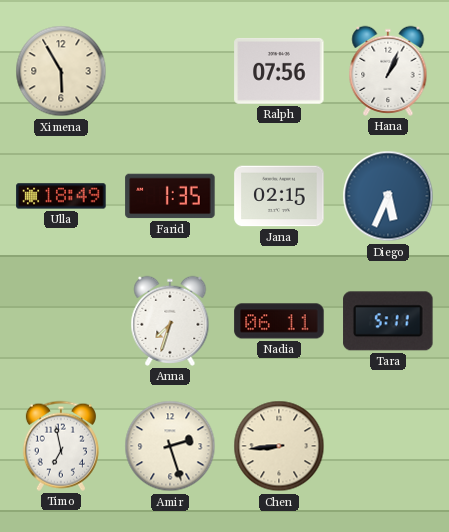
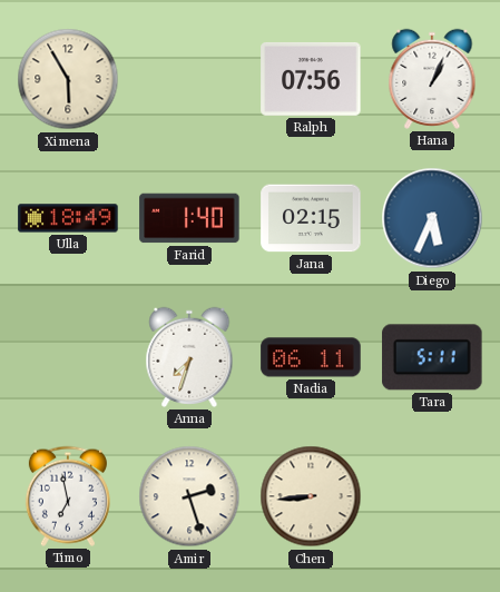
Farid: 1:35 -> 1:40
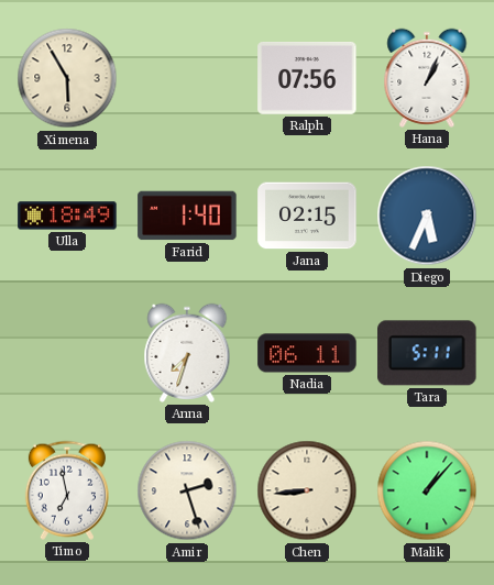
Malik: none -> 1:07
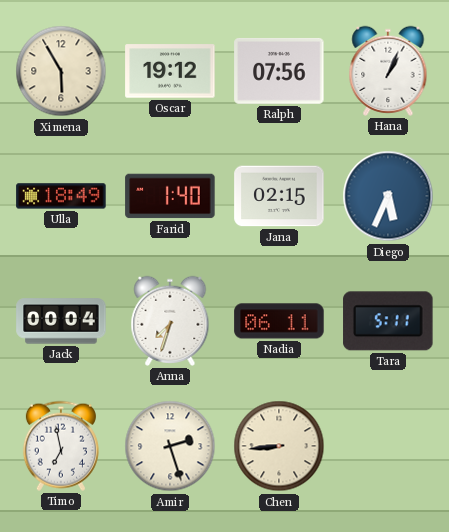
Oscar: none -> 19:12
Jack: none -> 00:04
Malik: 1:07 -> none
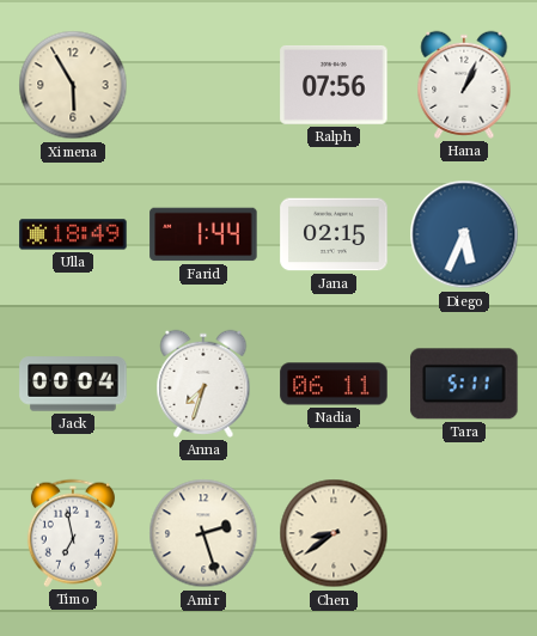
Oscar: 19:12 -> none
Farid: 1:40 -> 1:44
Chen: 8:44 -> 8:39
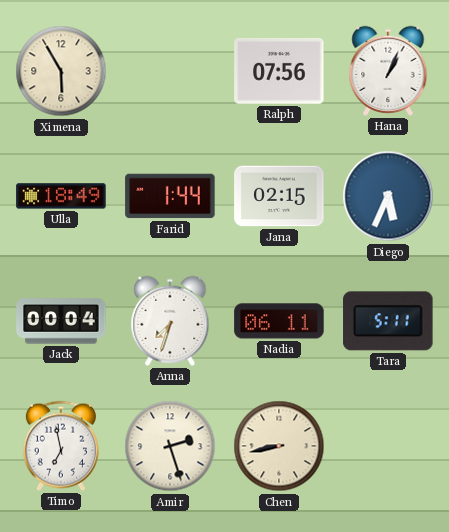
Chen: 8:39 -> 8:43
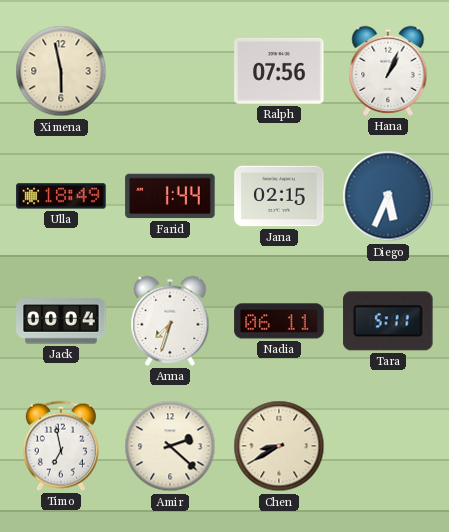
Ximena: 5:55 -> 5:58
Amir: 2:27 -> 2:22
Chen: 8:43 -> 8:40
